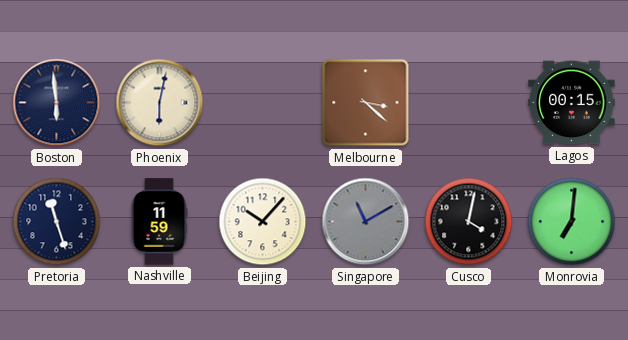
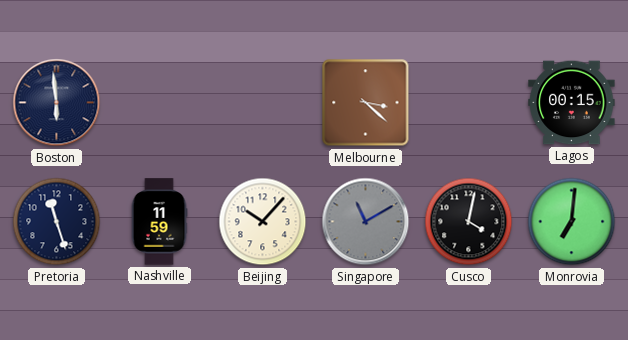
Phoenix: 6:02 -> none
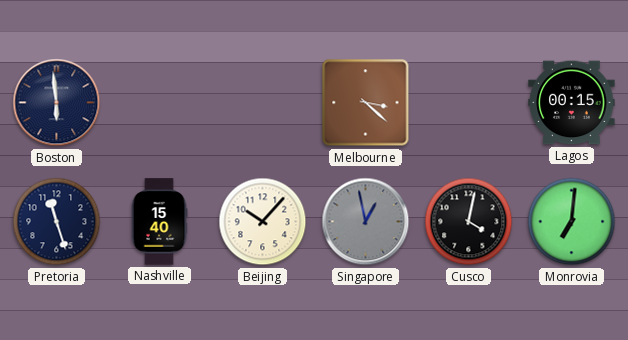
Nashville: 11:59 -> 15:40
Singapore: 11:10 -> 12:58
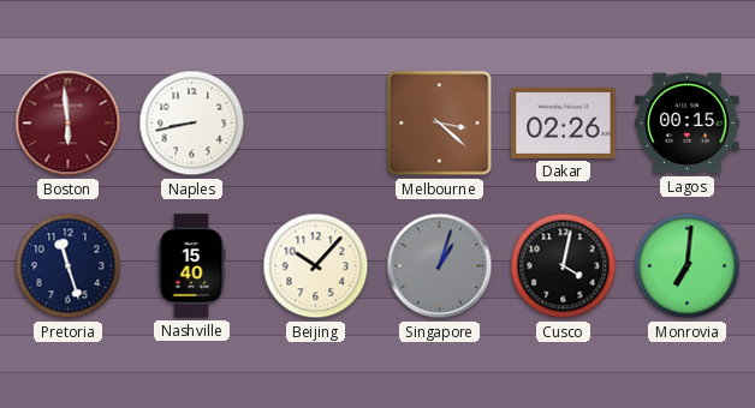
Boston dial: navy -> burgundy
Naples: none -> 8:43
Dakar: none -> 02:26
Singapore: 12:58 -> 1:03
